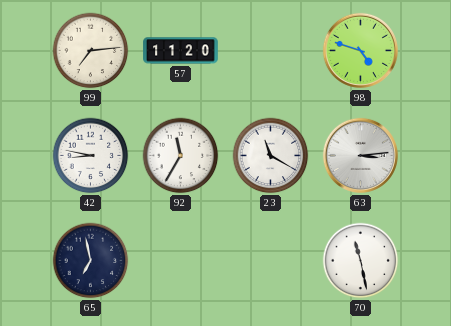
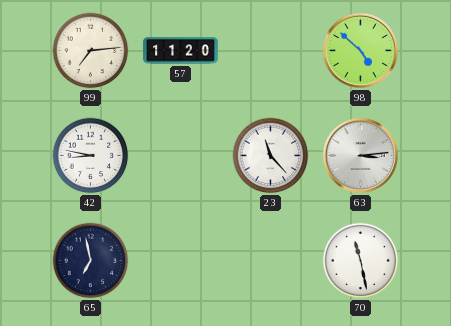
98: 4:48 -> 4:52
92: 11:35 -> none
23: 11:20 -> 11:23
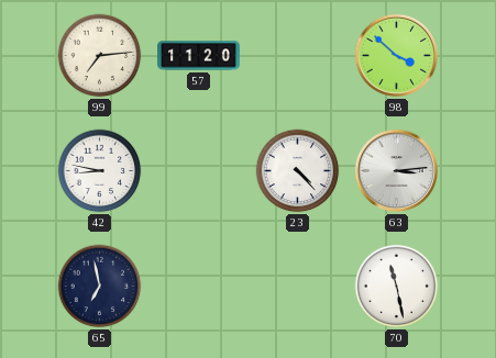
98: 4:52 -> 3:52
23: 11:23 -> 4:23
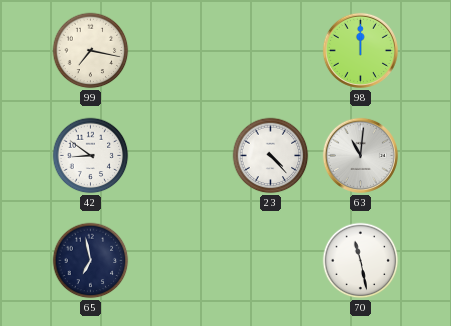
99: 7:14 -> 7:17
57: 11:20 -> none
98: 3:52 -> 12:00
42: 8:47 -> 8:51
63: 3:14 -> 11:01
